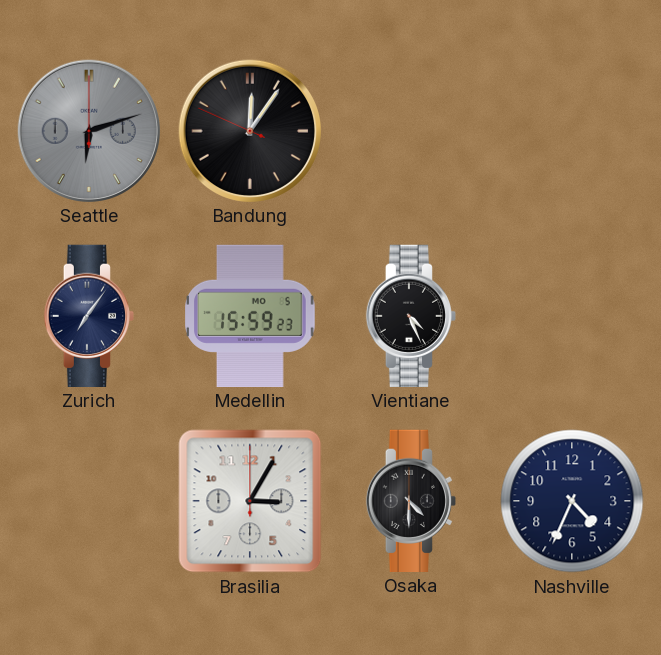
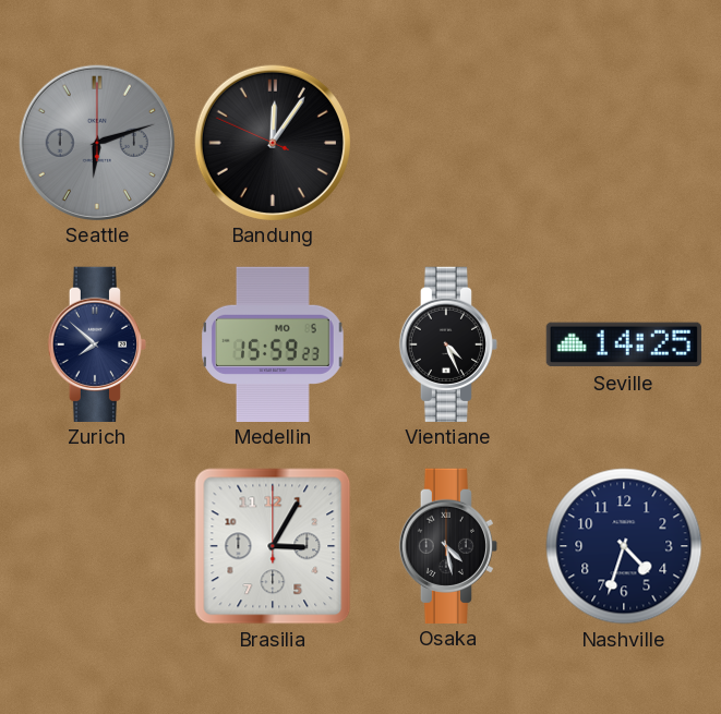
Zurich: 7:06 -> 7:52
Seville: none -> 14:25
Osaka: 4:30 -> 4:28
Nashville: 4:34 -> 4:33
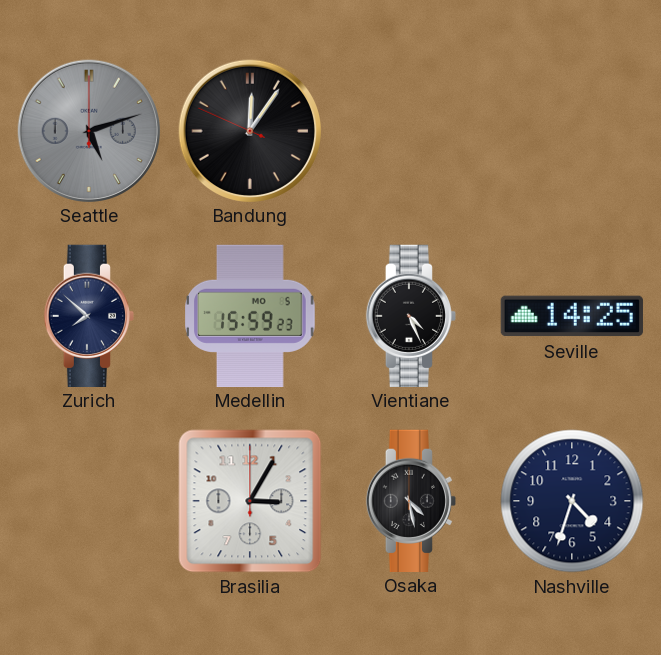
Seattle: 6:12 -> 5:12
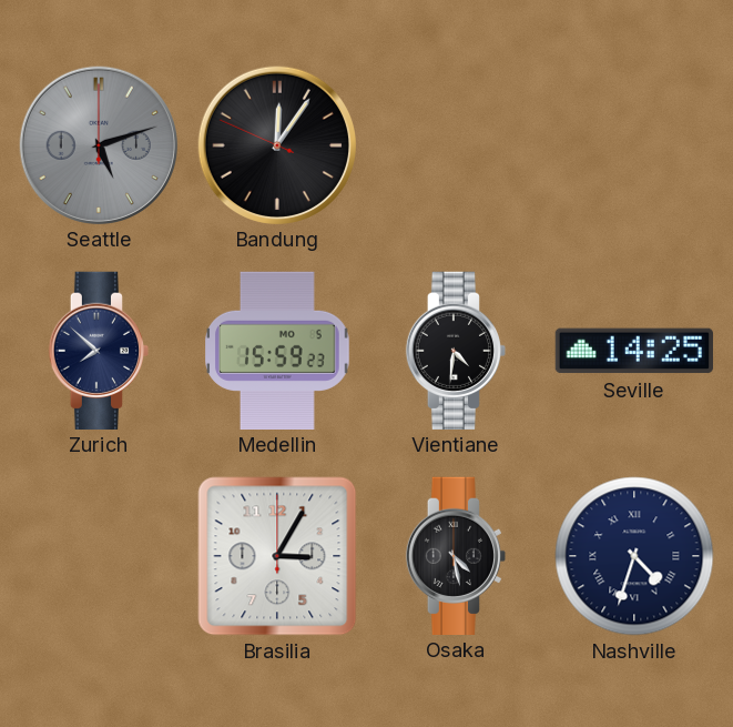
Vientiane: 4:26 -> 4:31
Nashville numerals: Arabic -> Roman
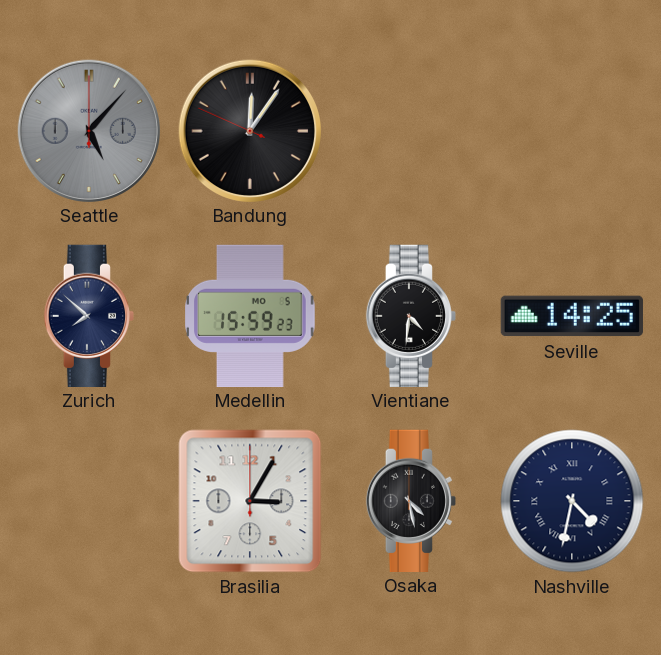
Seattle: 5:12 -> 5:07
Nashville: 4:33 -> 4:32
